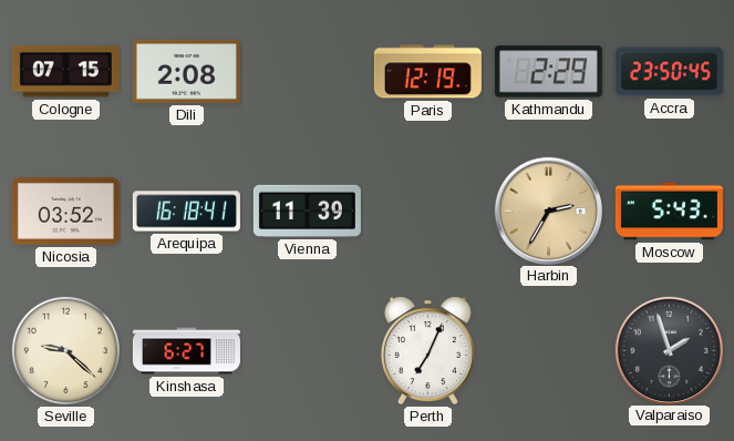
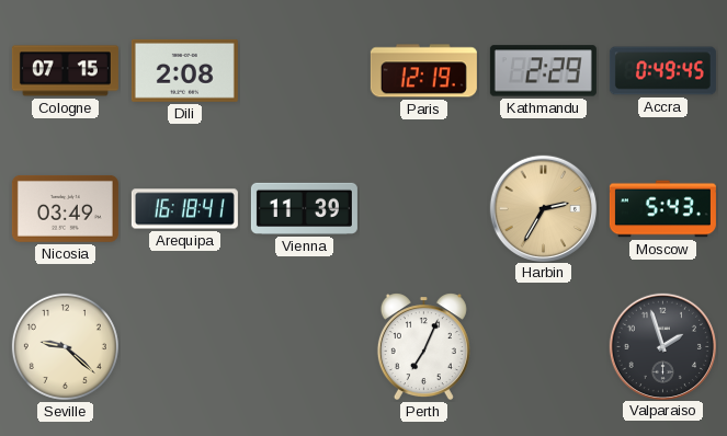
Accra: 23:50 -> 0:49
Nicosia: 03:52 -> 03:49
Kinshasa: 6:27 -> none
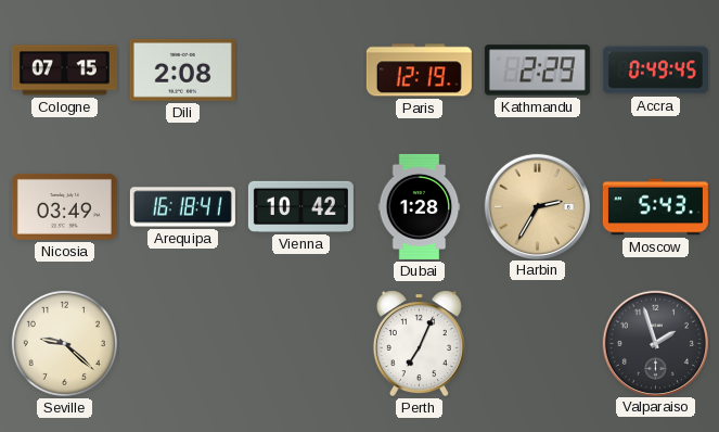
Vienna: 11:39 -> 10:42
Dubai: none -> 1:28
